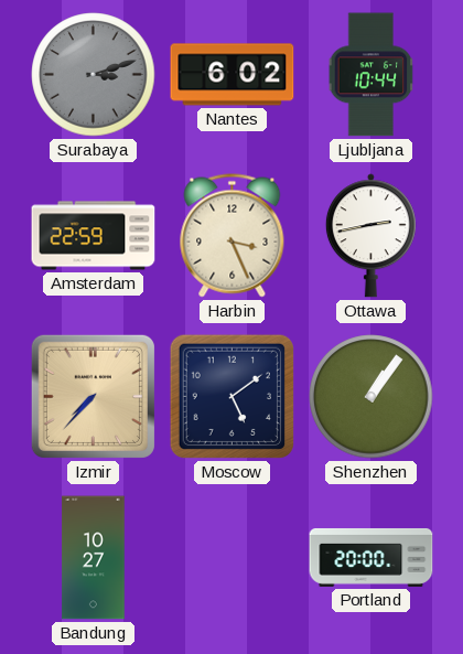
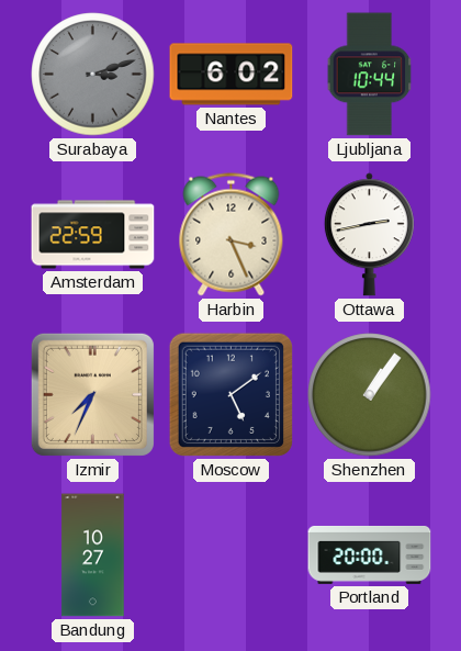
Izmir: 7:37 -> 7:34
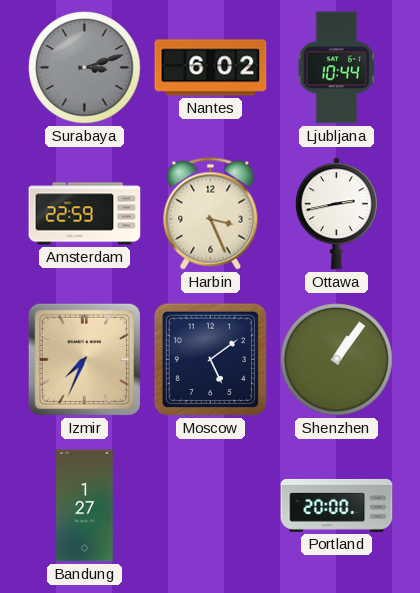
Bandung: 10:27 -> 1:27
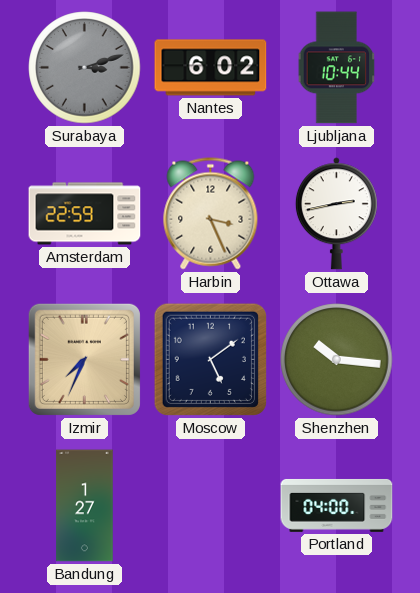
Shenzhen: 1:06 -> 10:16
Portland: 20:00 -> 04:00
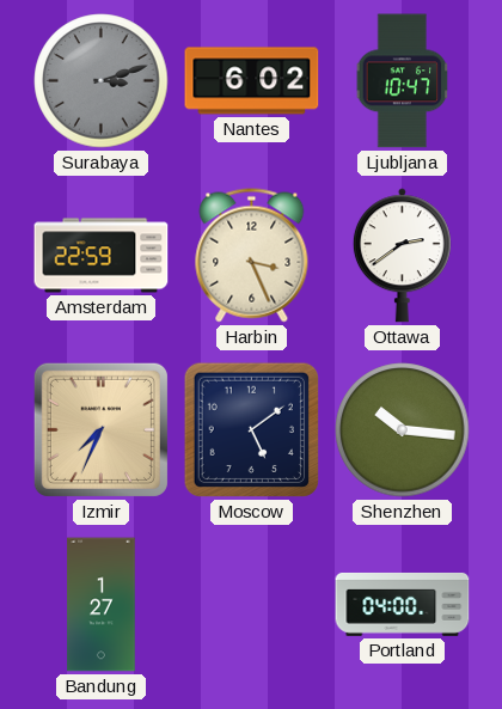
Ljubljana: 10:44 -> 10:47
Ottawa: 2:43 -> 2:39
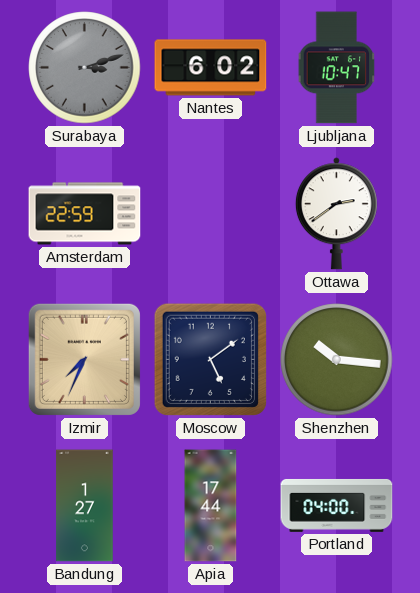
Harbin: 3:26 -> none
Apia: none -> 17:44
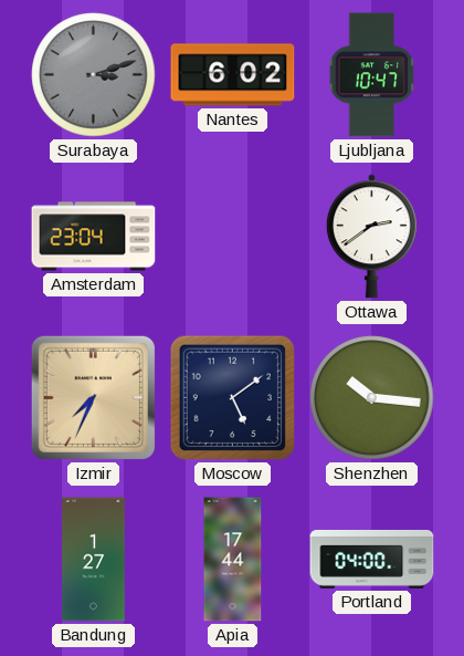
Amsterdam: 22:59 -> 23:04
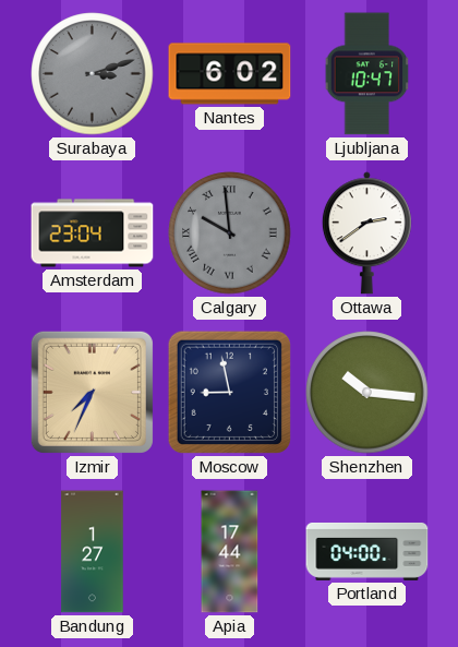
Calgary: none -> 9:59
Moscow: 5:09 -> 8:58
